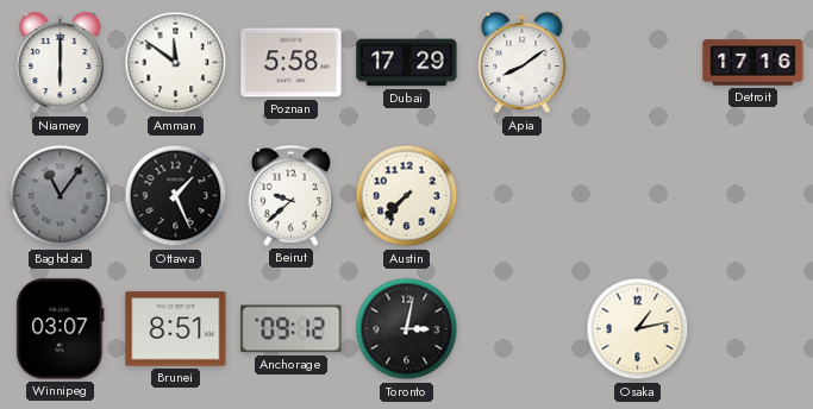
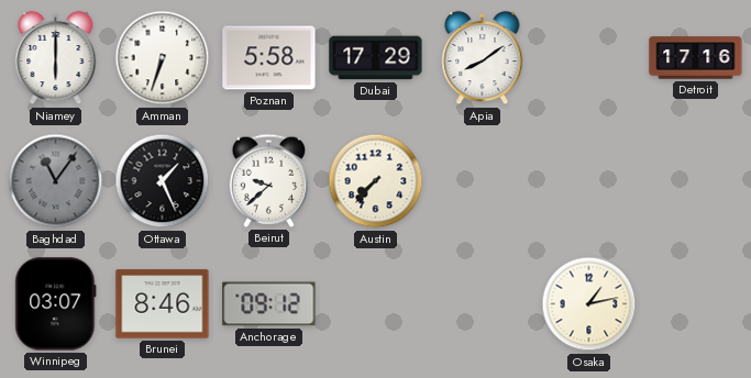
Amman: 11:51 -> 6:33
Brunei: 8:51 -> 8:46
Toronto: 3:02 -> none
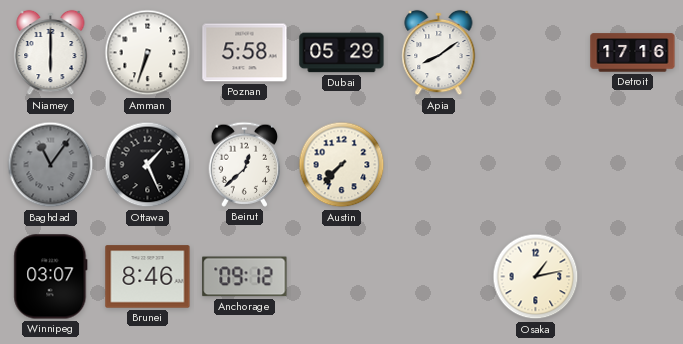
Dubai: 17:29 -> 05:29
Beirut: 9:38 -> 12:38
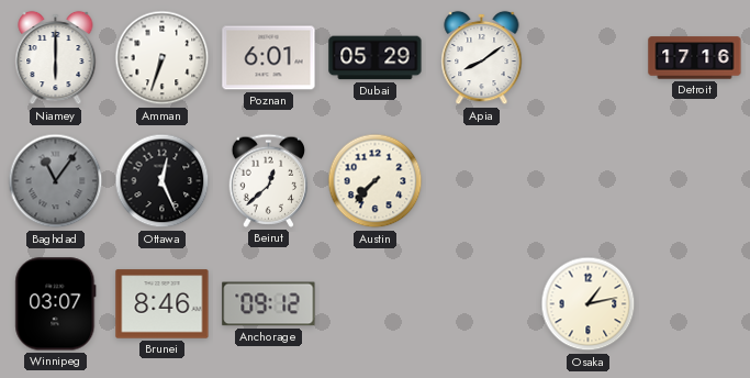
Poznan: 5:58 -> 6:01
Ottawa: 1:26 -> 12:26
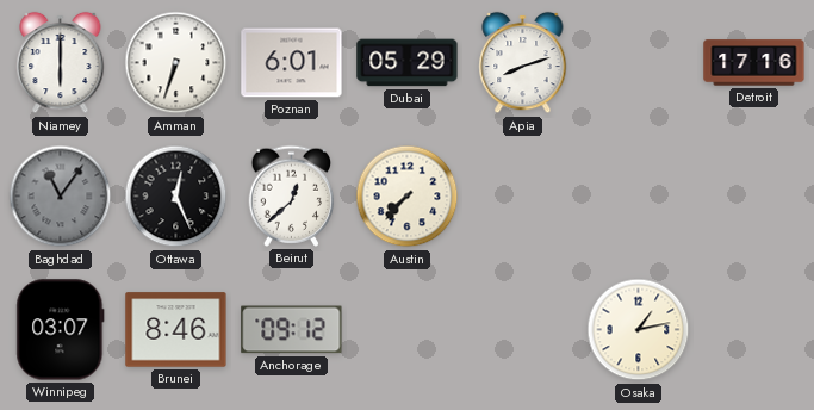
Apia: 8:09 -> 8:12
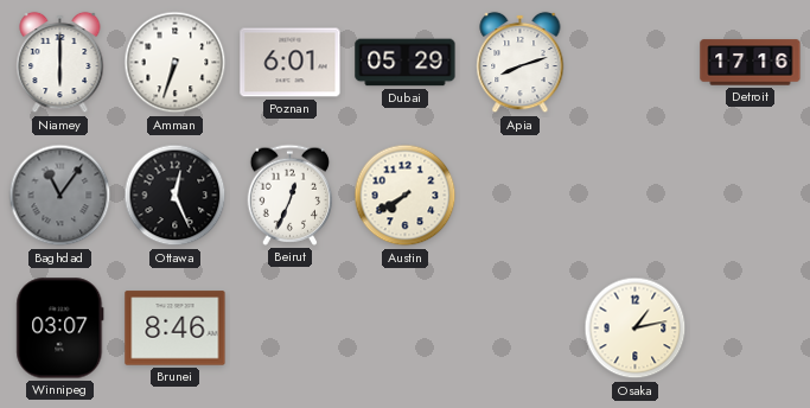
Beirut: 12:38 -> 12:34
Austin: 7:37 -> 7:40
Anchorage: 09:12 -> none
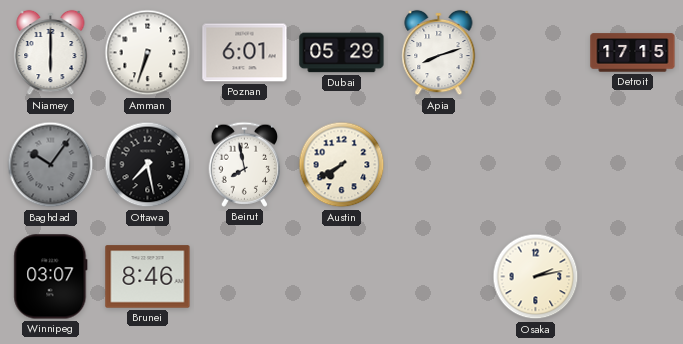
Detroit: 17:16 -> 17:15
Baghdad: 11:06 -> 10:06
Ottawa: 12:26 -> 7:28
Beirut: 12:34 -> 7:58
Osaka: 1:13 -> 2:13
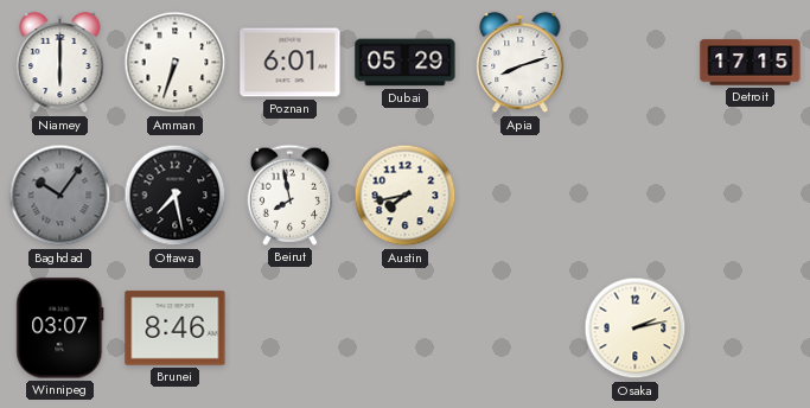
Austin: 7:40 -> 7:43
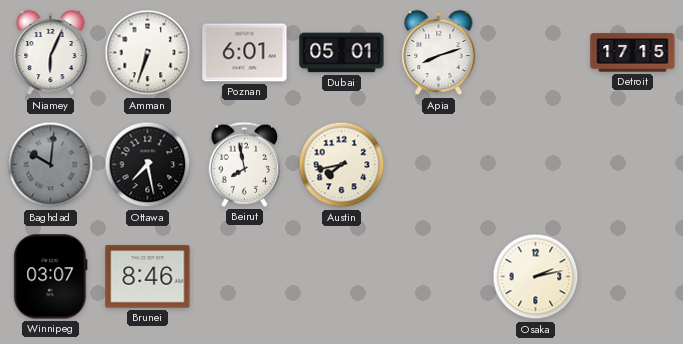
Niamey: 6:00 -> 6:04
Dubai: 05:29 -> 05:01
Baghdad: 10:06 -> 10:01
